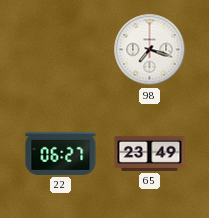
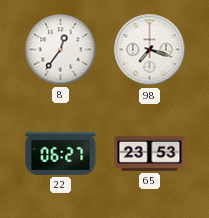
8: none -> 12:36
65: 23:49 -> 23:53
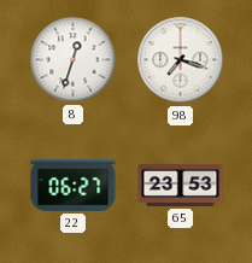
8: 12:36 -> 12:33
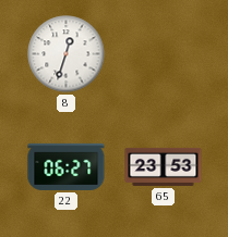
98: 7:18 -> none
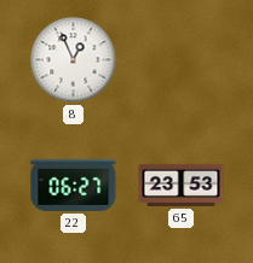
8: 12:33 -> 12:56
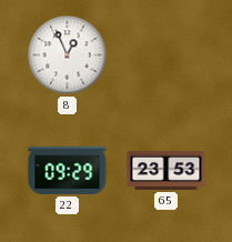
22: 06:27 -> 09:29
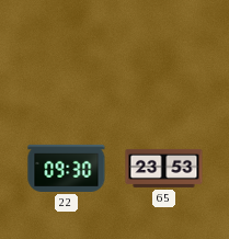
8: 12:56 -> none
22: 09:29 -> 09:30
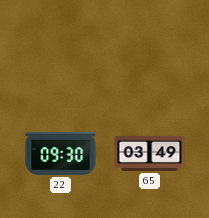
65: 23:53 -> 03:49
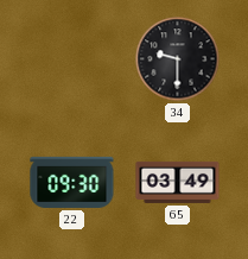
34: none -> 9:30
